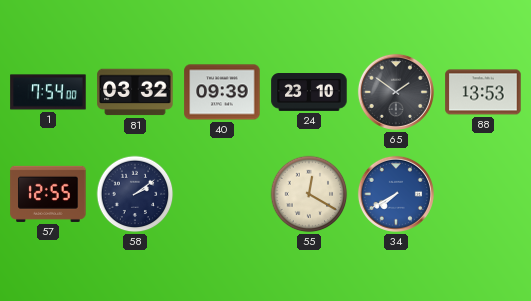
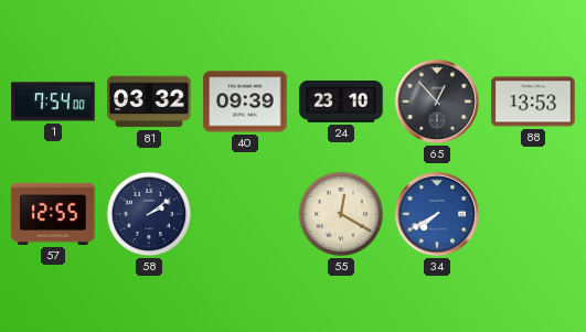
65: 1:51 -> 12:53
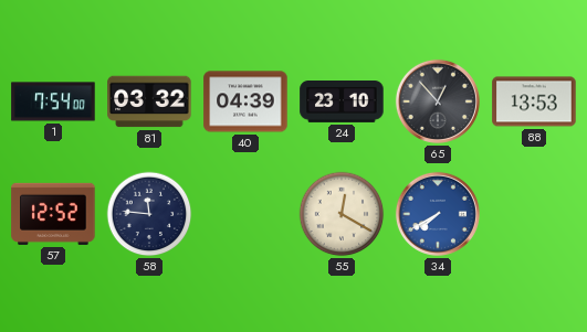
40: 09:39 -> 04:39
57: 12:55 -> 12:52
58: 2:09 -> 11:46
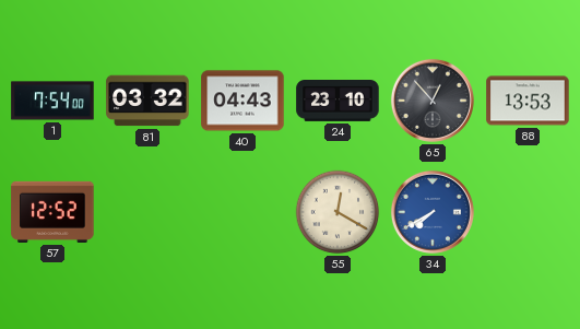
40: 04:39 -> 04:43
58: 11:46 -> none
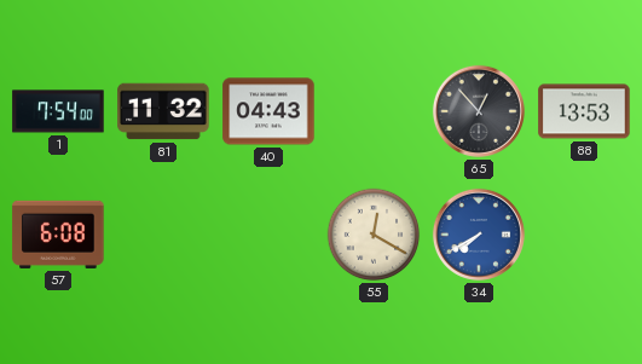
81: 03:32 -> 11:32
24: 23:10 -> none
57: 12:52 -> 6:08
